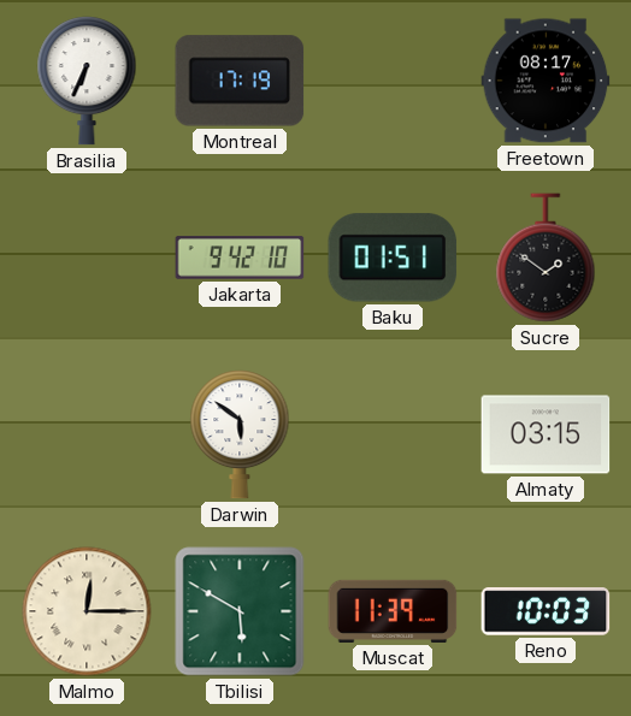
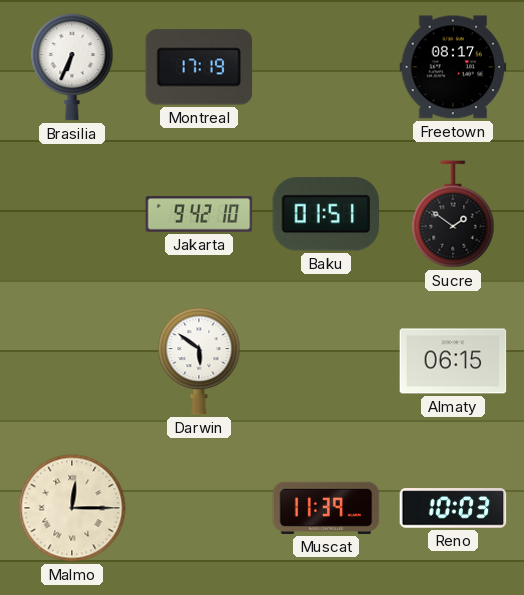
Almaty: 03:15 -> 06:15
Tbilisi: 5:50 -> none
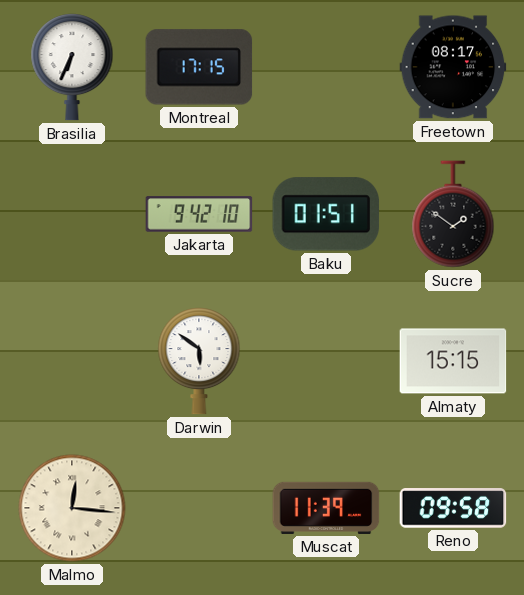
Montreal: 17:19 -> 17:15
Almaty: 06:15 -> 15:15
Malmo: 12:15 -> 12:16
Reno: 10:03 -> 09:58
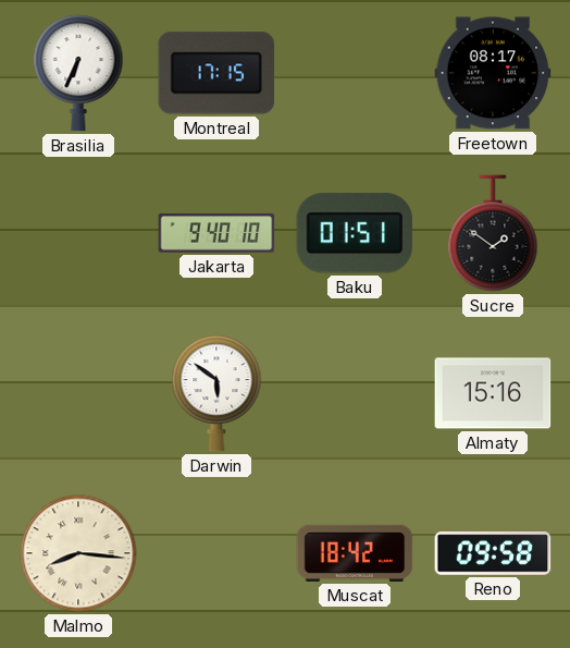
Jakarta: 9:42 -> 9:40
Almaty: 15:15 -> 15:16
Malmo: 12:16 -> 8:16
Muscat: 11:39 -> 18:42
